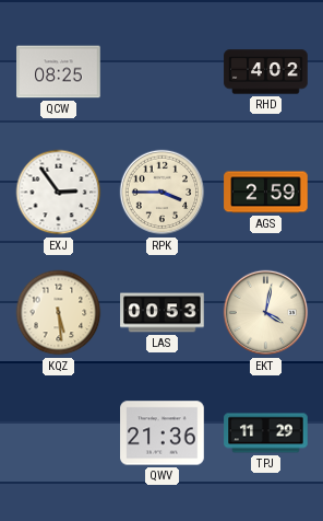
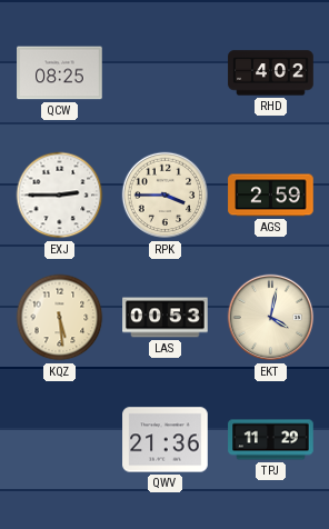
EXJ: 2:54 -> 2:45
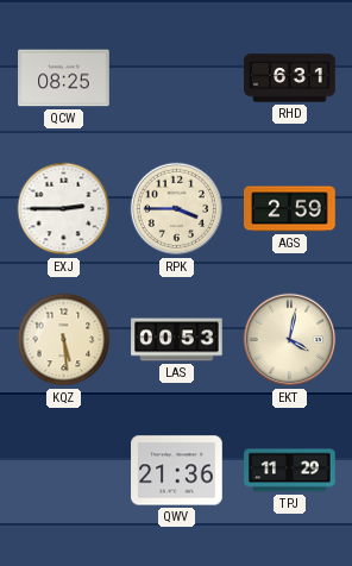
RHD: 4:02 -> 6:31
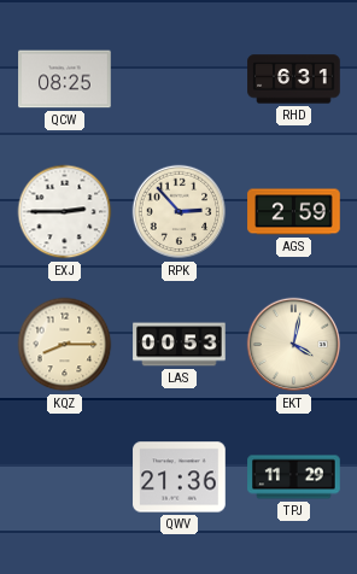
RPK: 3:45 -> 2:53
KQZ: 5:29 -> 8:15
